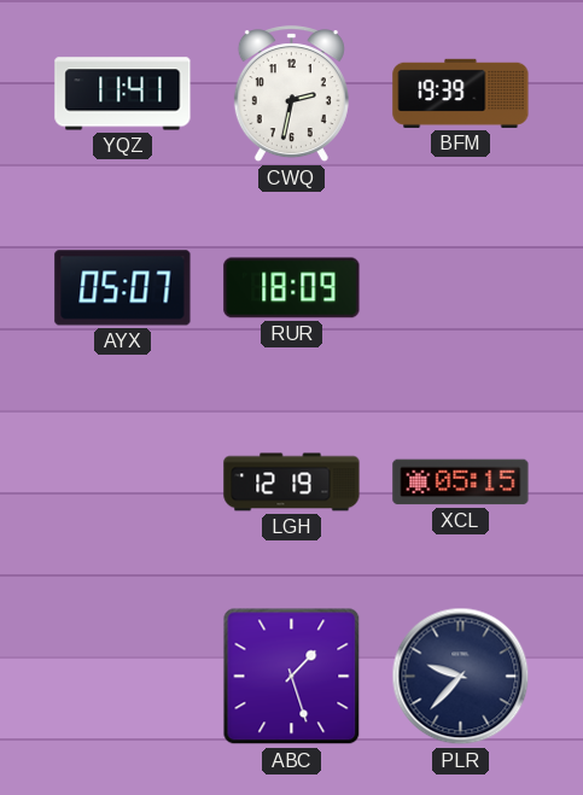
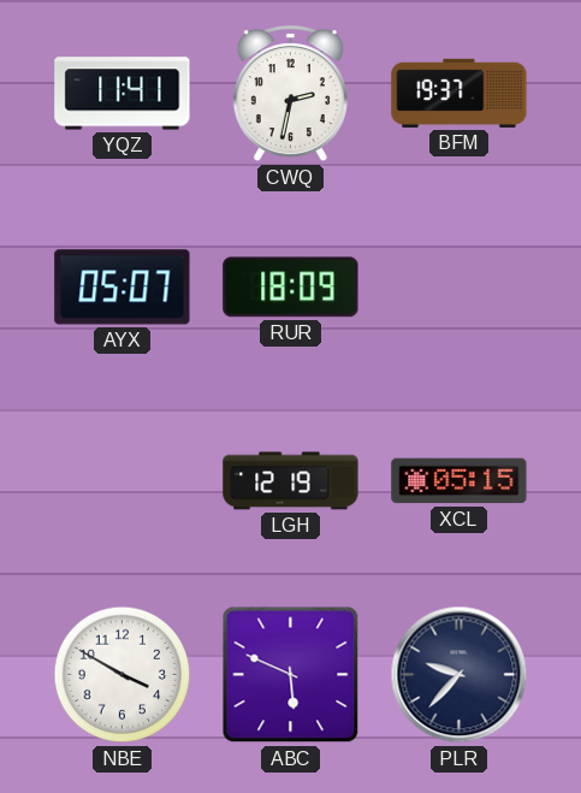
BFM: 19:39 -> 19:37
NBE: none -> 3:50
ABC: 1:27 -> 5:49
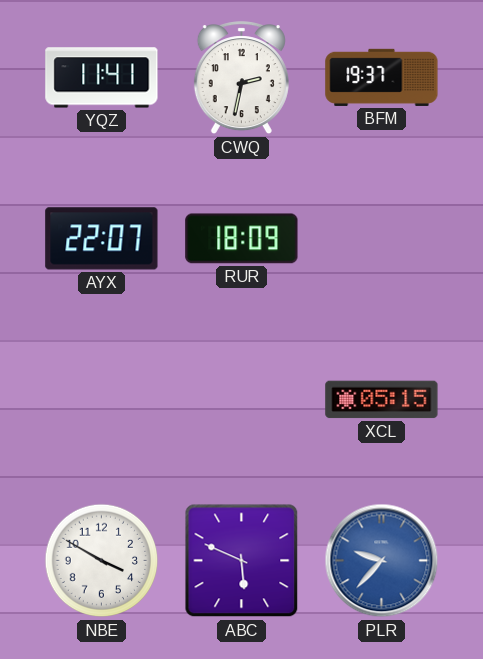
AYX: 05:07 -> 22:07
LGH: 12:19 -> none
PLR dial: navy -> blue
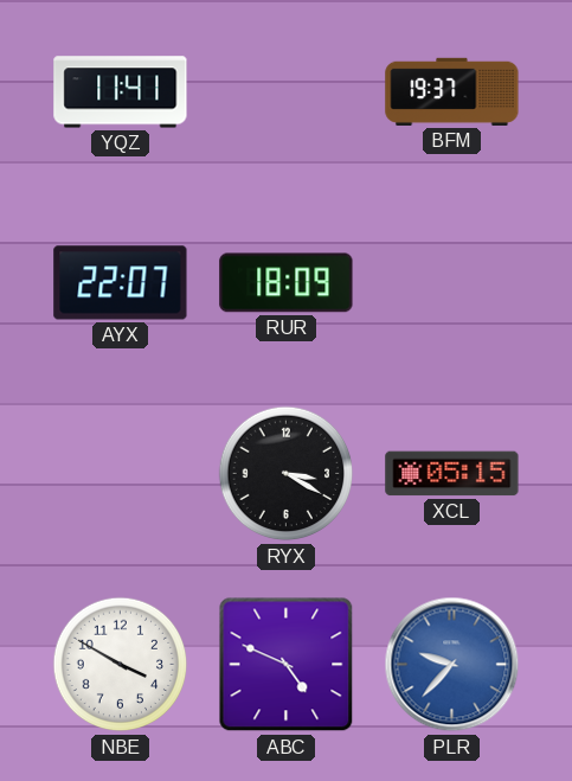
CWQ: 2:32 -> none
RYX: none -> 3:20
ABC: 5:49 -> 4:49
